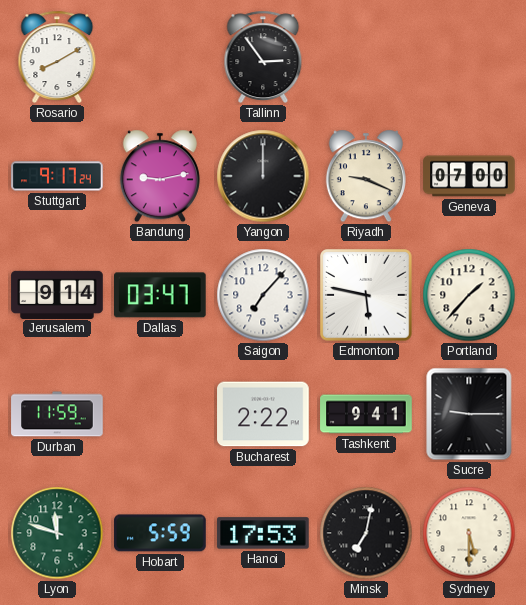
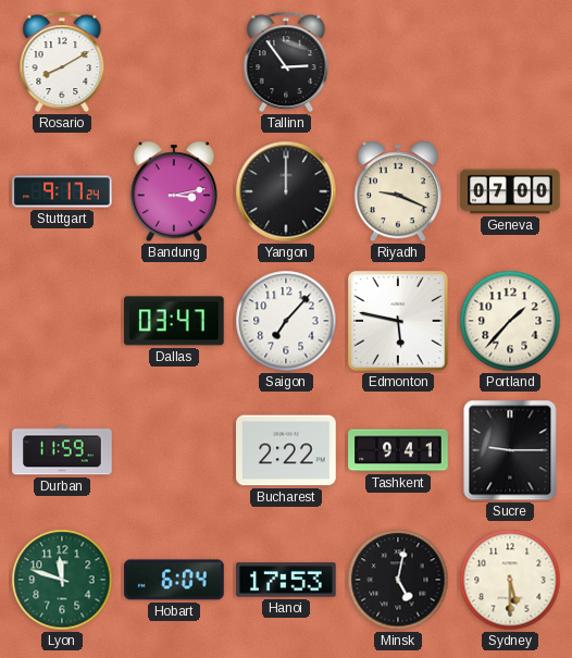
Bandung: 9:13 -> 3:13
Jerusalem: 9:14 -> none
Hobart: 5:59 -> 6:04
Minsk: 7:02 -> 5:02
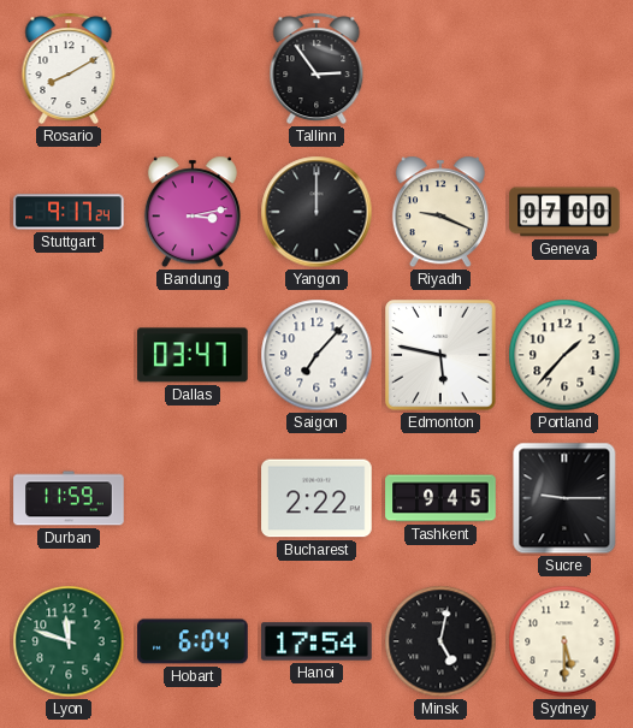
Tashkent: 9:41 -> 9:45
Hanoi: 17:53 -> 17:54
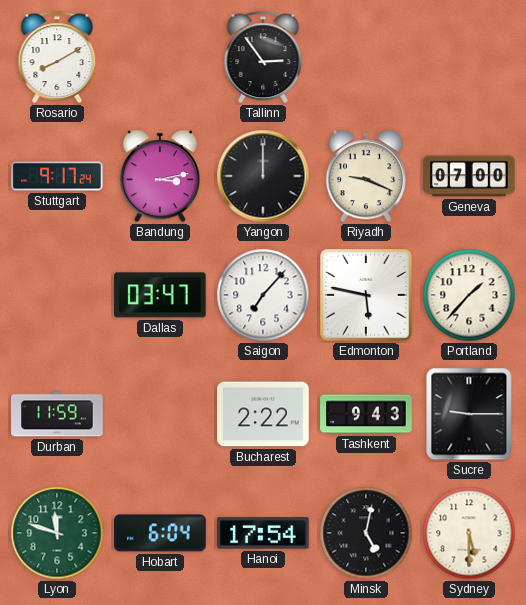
Tashkent: 9:45 -> 9:43
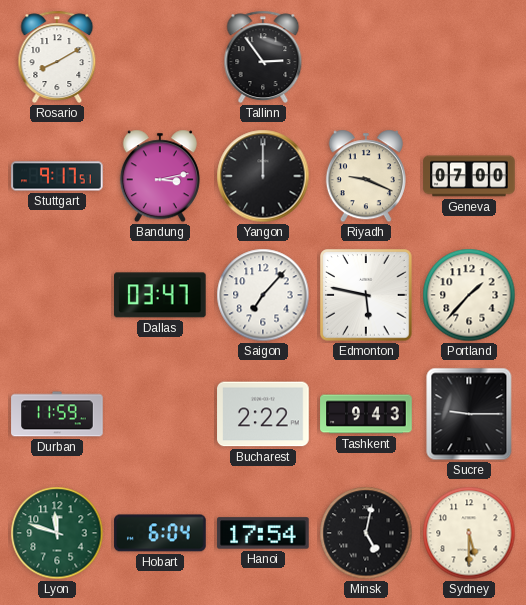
Stuttgart: 9:17:24 -> 9:17:51
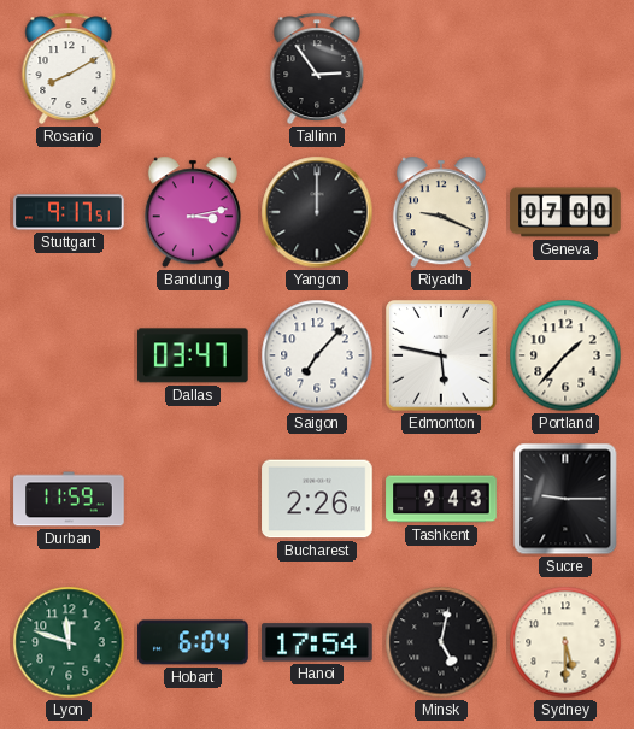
Bucharest: 2:22 -> 2:26
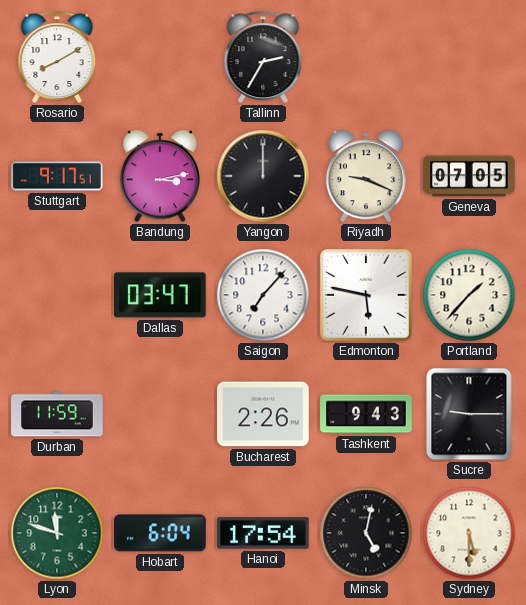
Tallinn: 2:54 -> 2:35
Geneva: 07:00 -> 07:05
